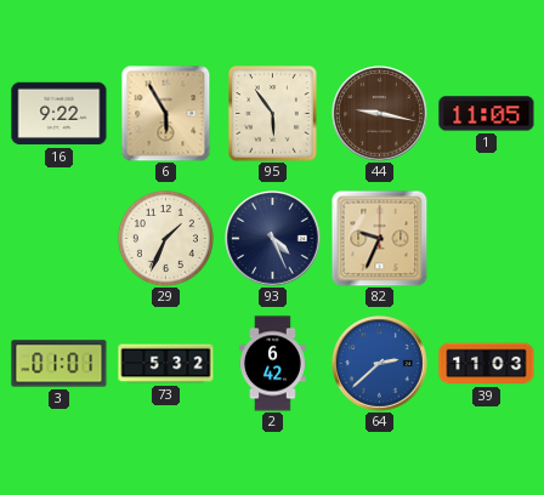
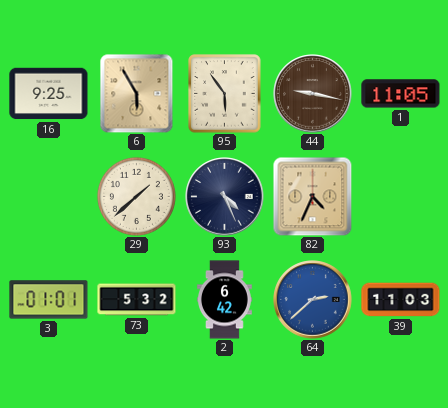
16: 9:22 -> 9:25
29: 1:34 -> 1:38
82: 9:34 -> 4:34
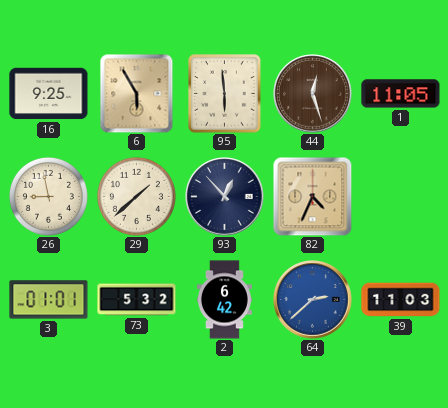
95: 5:54 -> 5:59
44: 9:17 -> 12:27
26: none -> 8:58
93: 4:26 -> 12:53
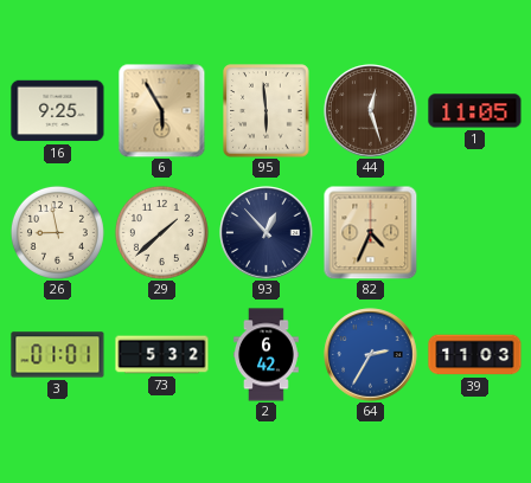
64: 2:38 -> 2:35
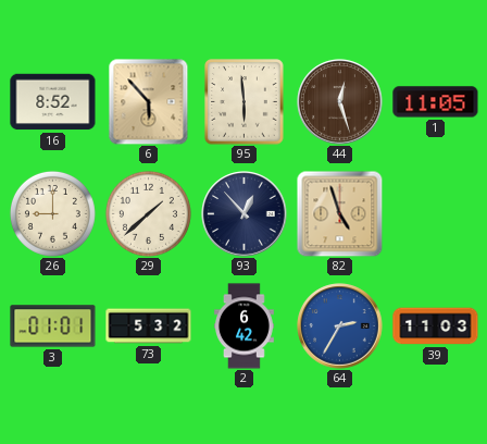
16: 9:25 -> 8:52
6: 5:55 -> 5:53
26: 8:58 -> 9:00
82: 4:34 -> 4:57
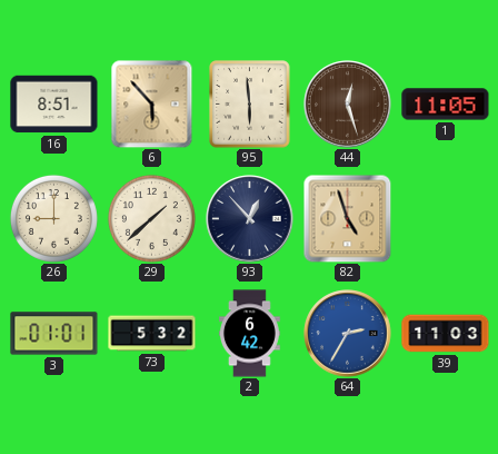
16: 8:52 -> 8:51
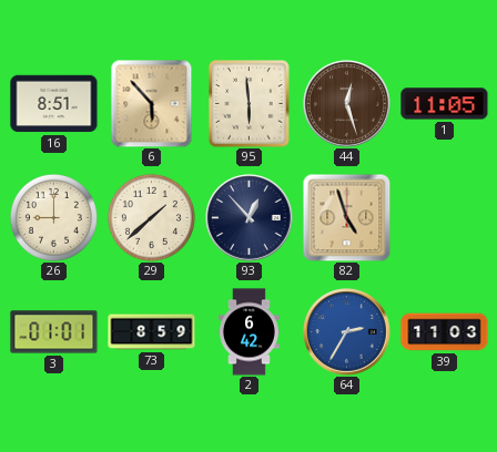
73: 5:32 -> 8:59
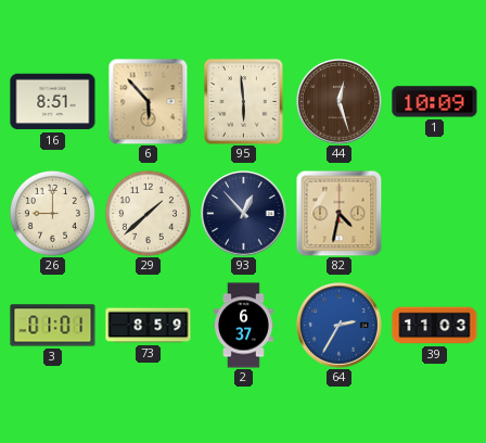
1: 11:05 -> 10:09
82: 4:57 -> 4:32
2: 6:42 -> 6:37
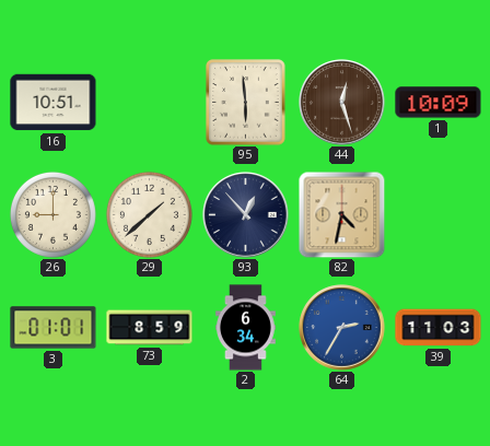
16: 8:51 -> 10:51
6: 5:53 -> none
2: 6:37 -> 6:34
